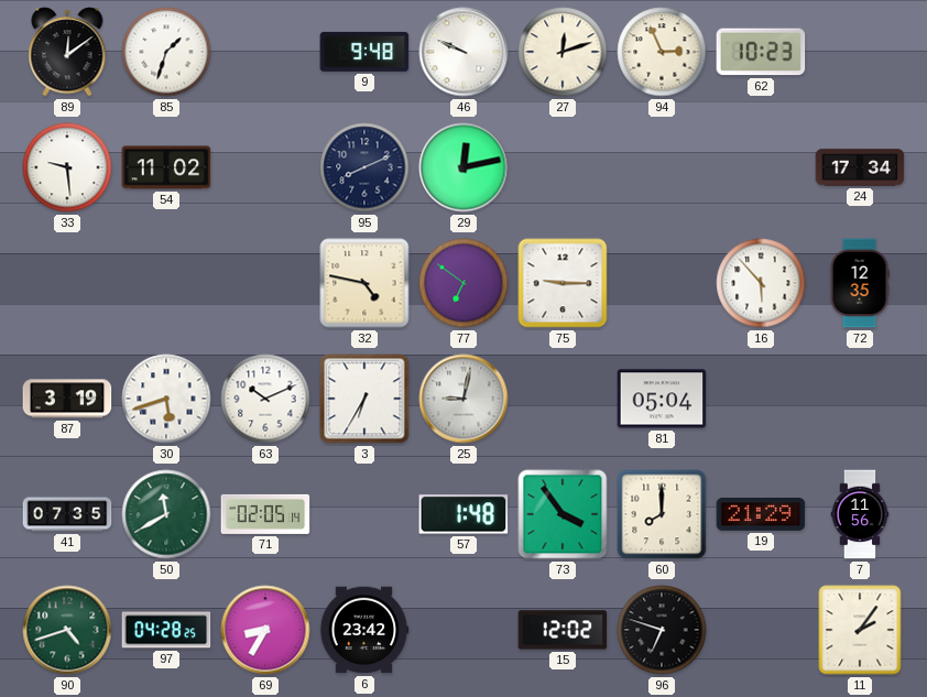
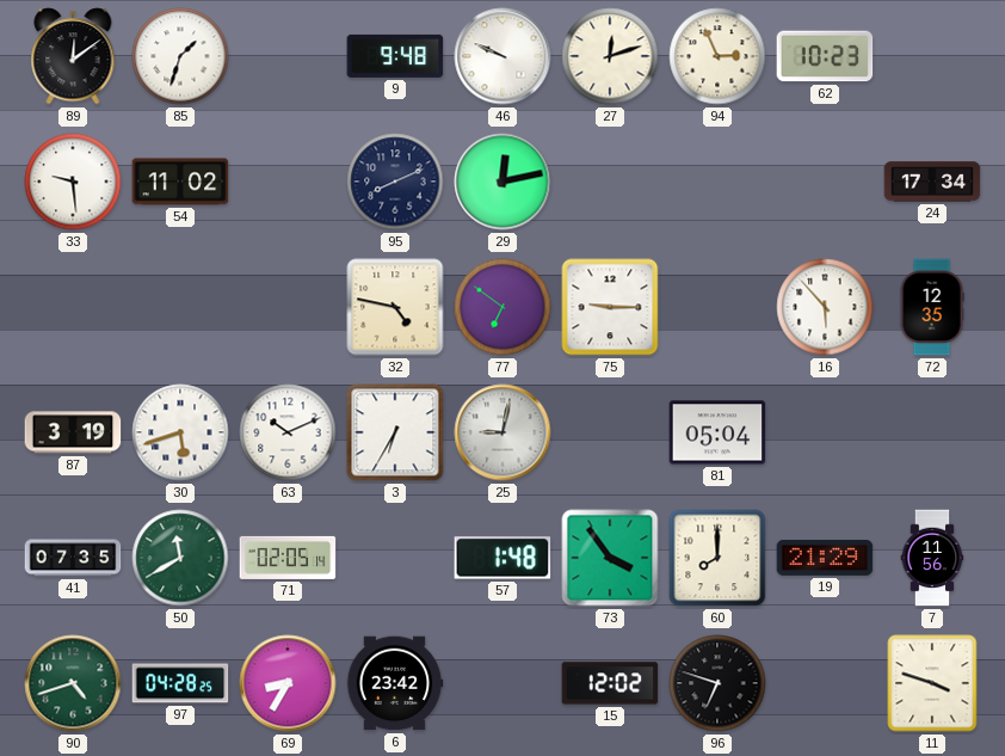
11: 2:06 -> 3:48
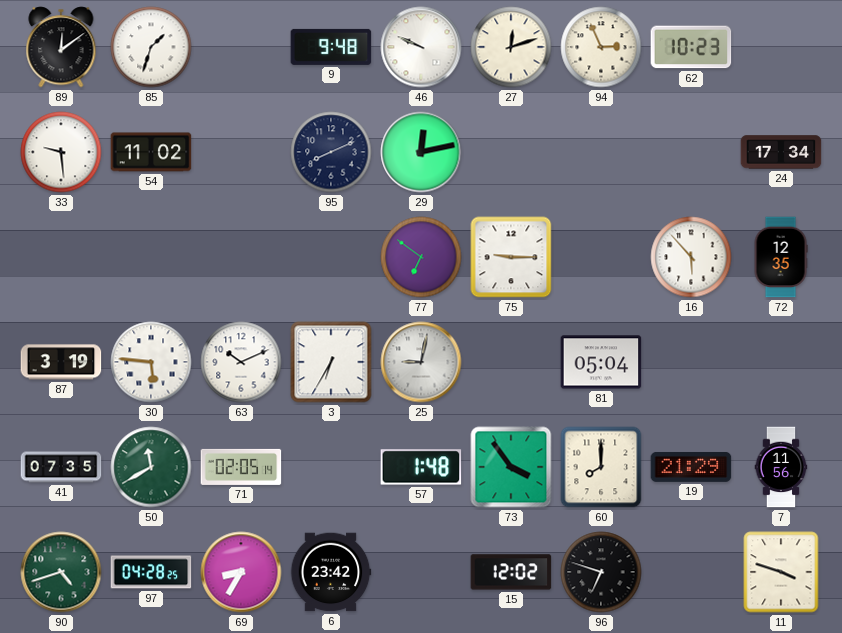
32: 4:47 -> none
30: 5:42 -> 5:46
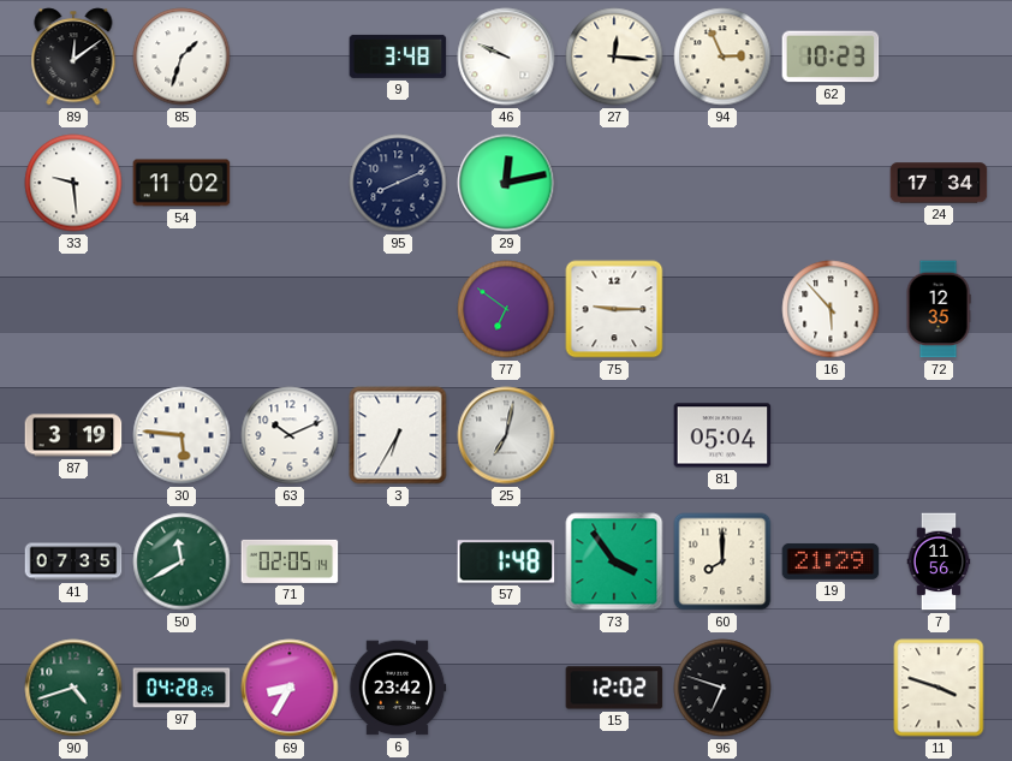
9: 9:48 -> 3:48
27: 12:12 -> 12:16
25: 9:02 -> 7:02
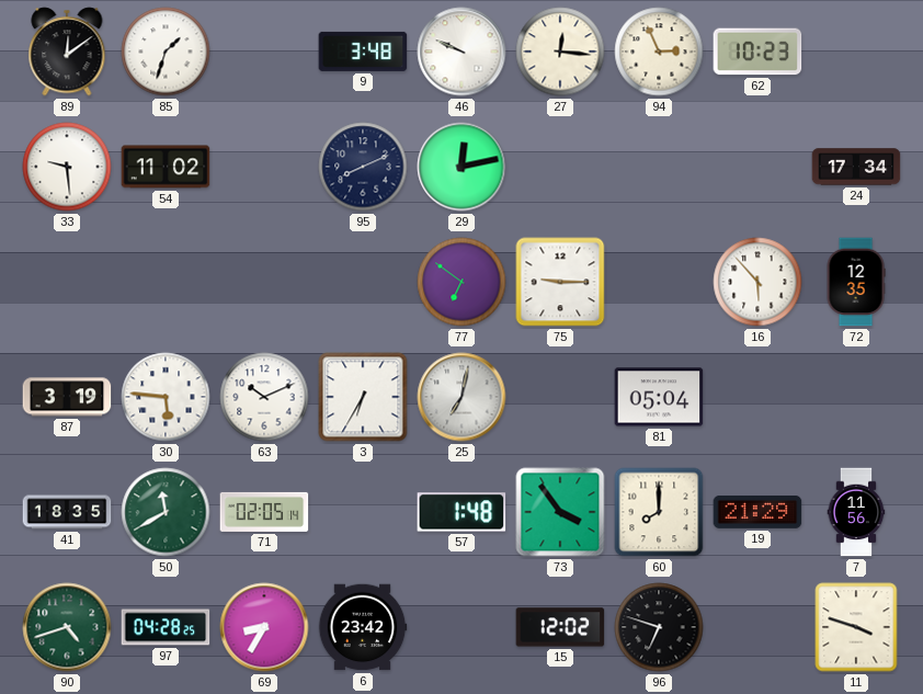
41: 07:35 -> 18:35
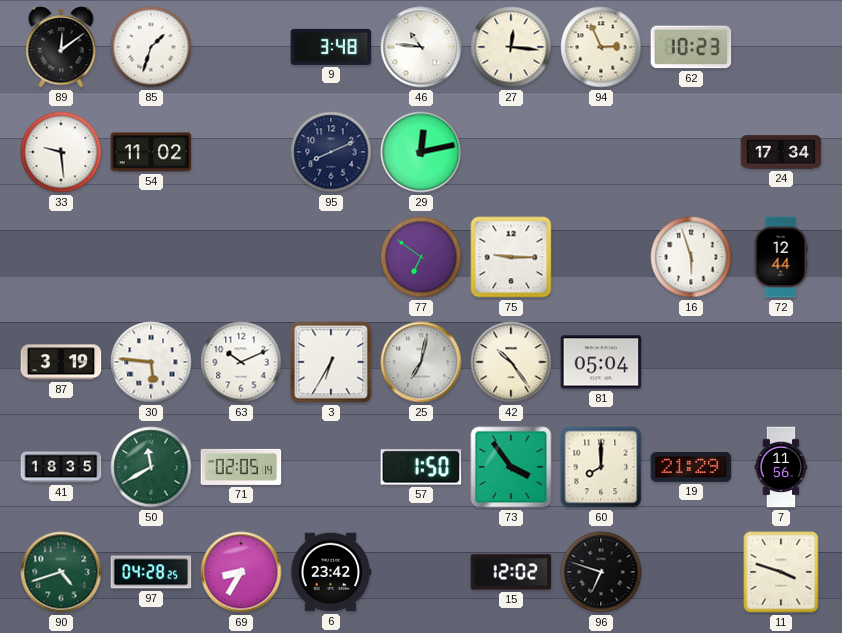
46: 9:49 -> 10:46
16: 5:53 -> 5:57
72: 12:35 -> 12:44
42: none -> 10:24
57: 1:48 -> 1:50
